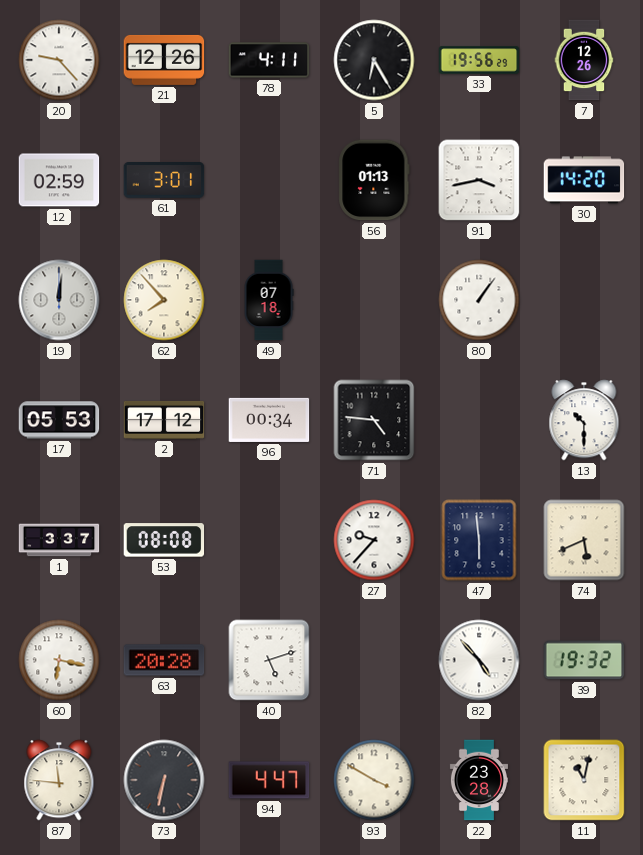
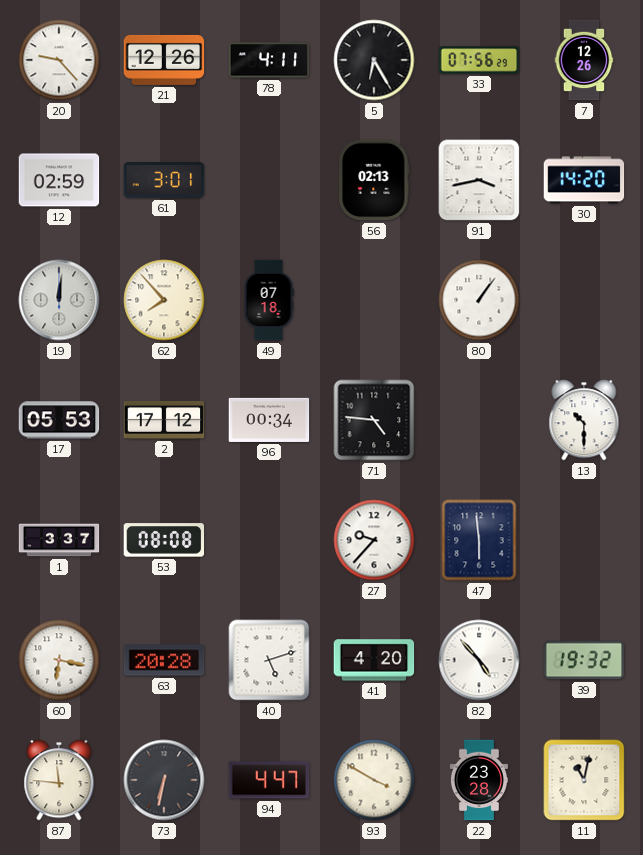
33: 19:56 -> 07:56
56: 01:13 -> 02:13
74: 5:41 -> none
41: none -> 4:20
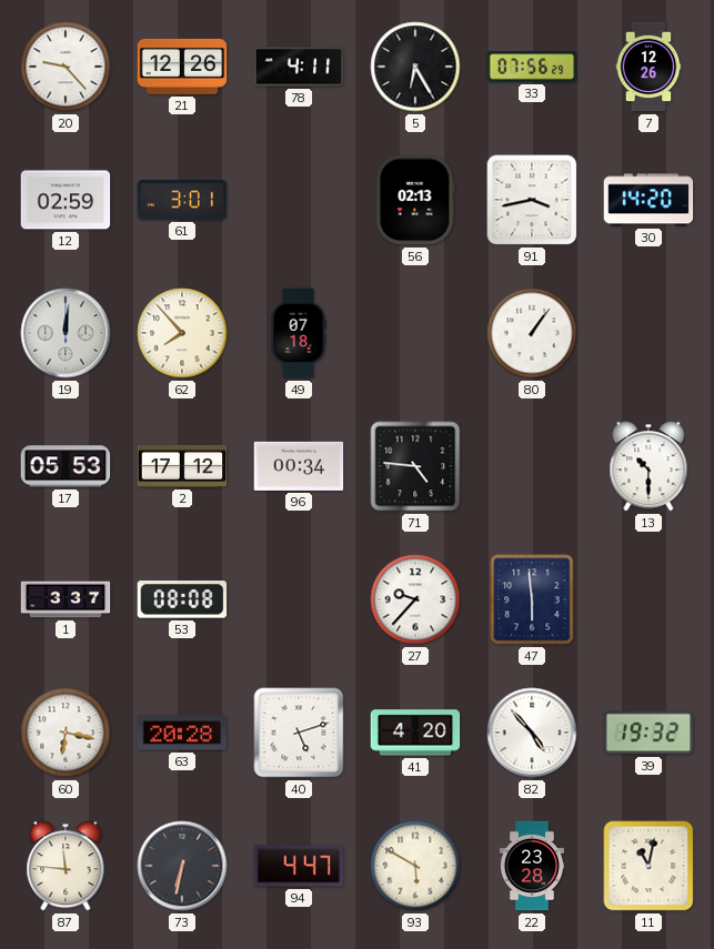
93: 3:50 -> 5:50
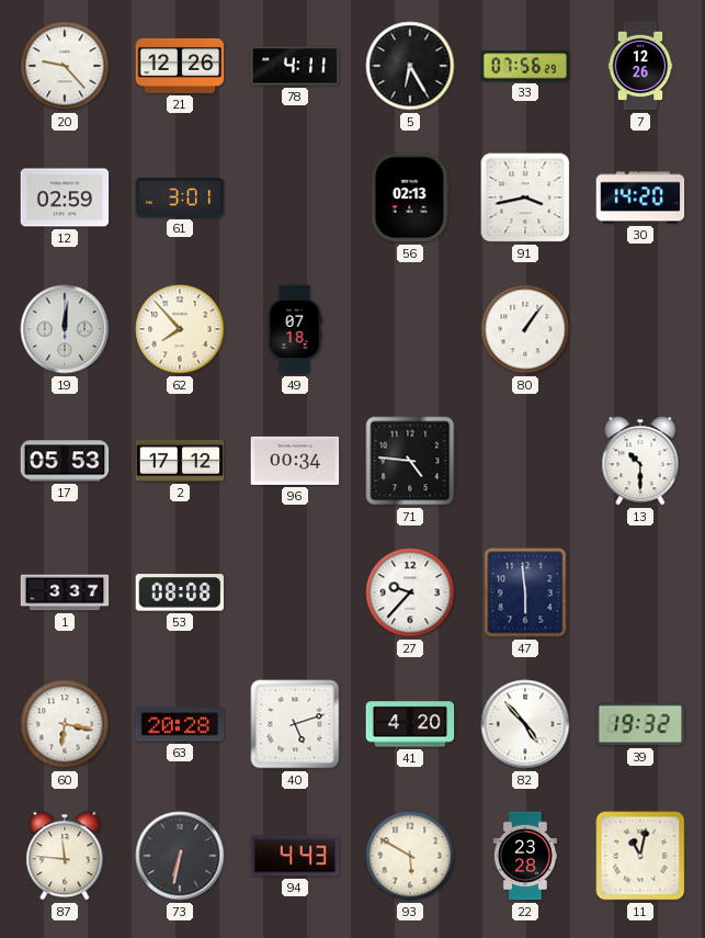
94: 4:47 -> 4:43
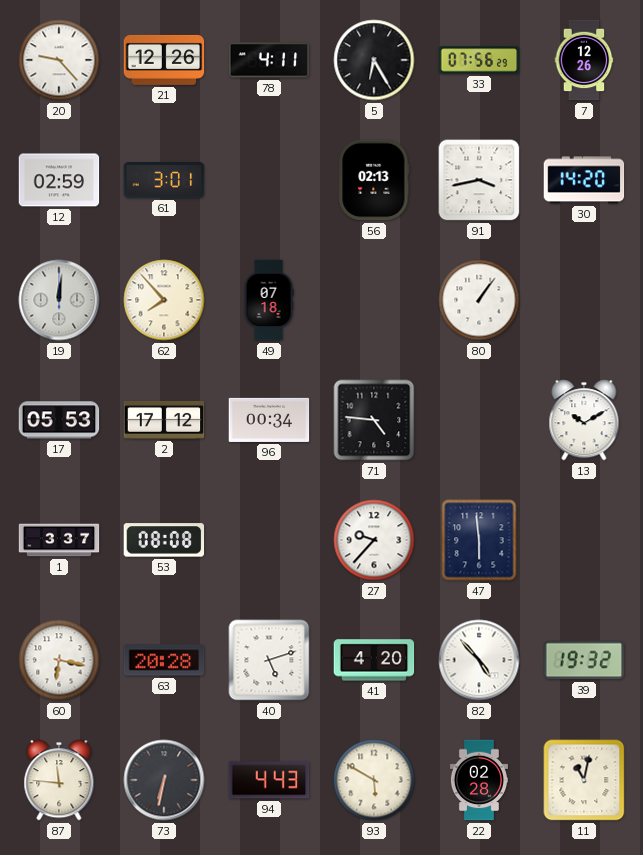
13: 10:30 -> 10:10
22: 23:28 -> 02:28
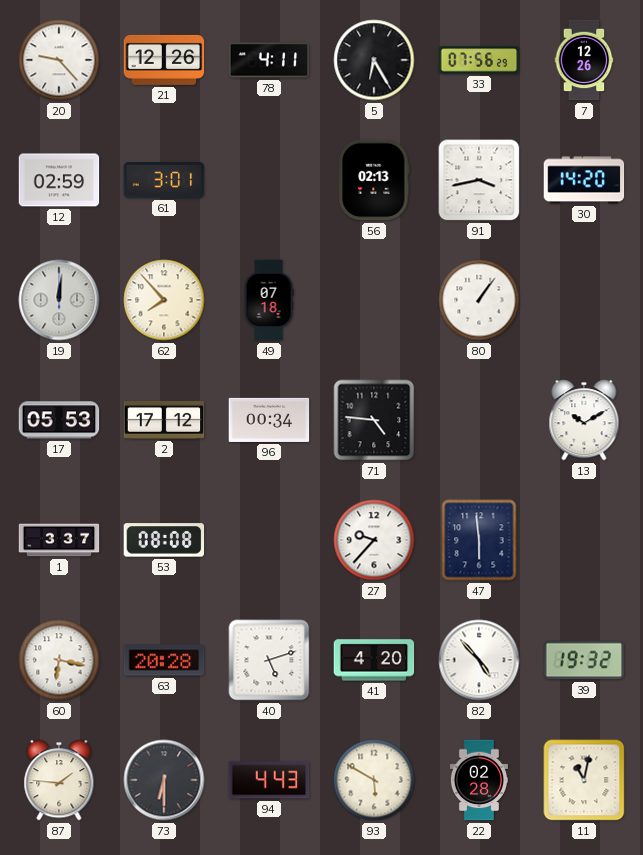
87: 11:46 -> 1:46
73: 6:32 -> 6:30
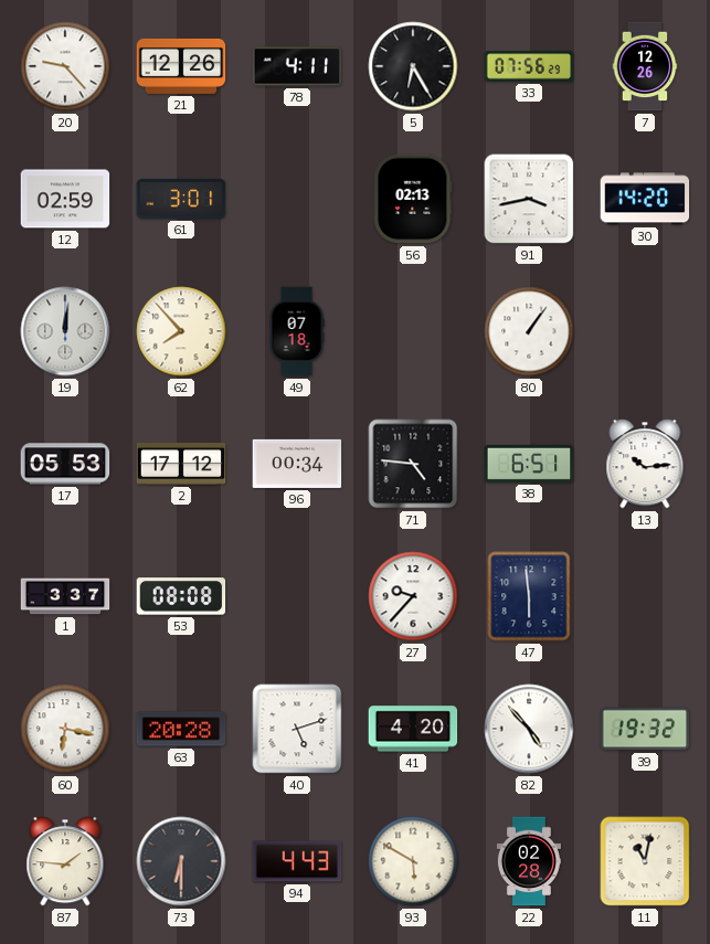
38: none -> 6:51
13: 10:10 -> 10:14
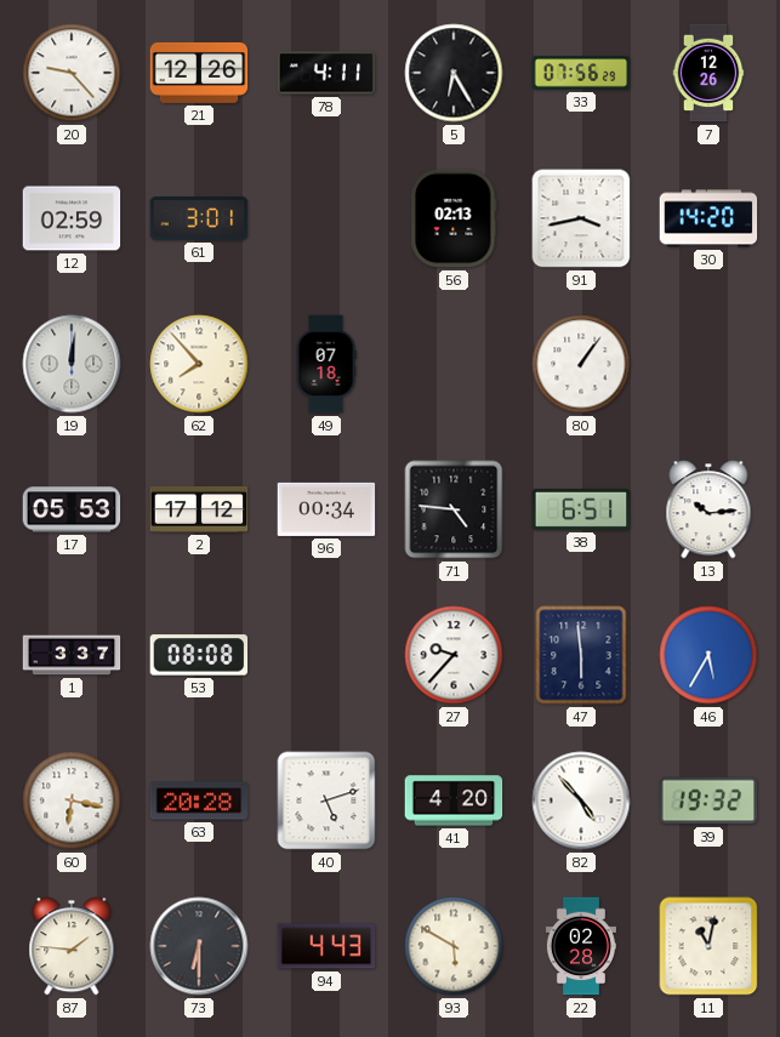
46: none -> 5:35
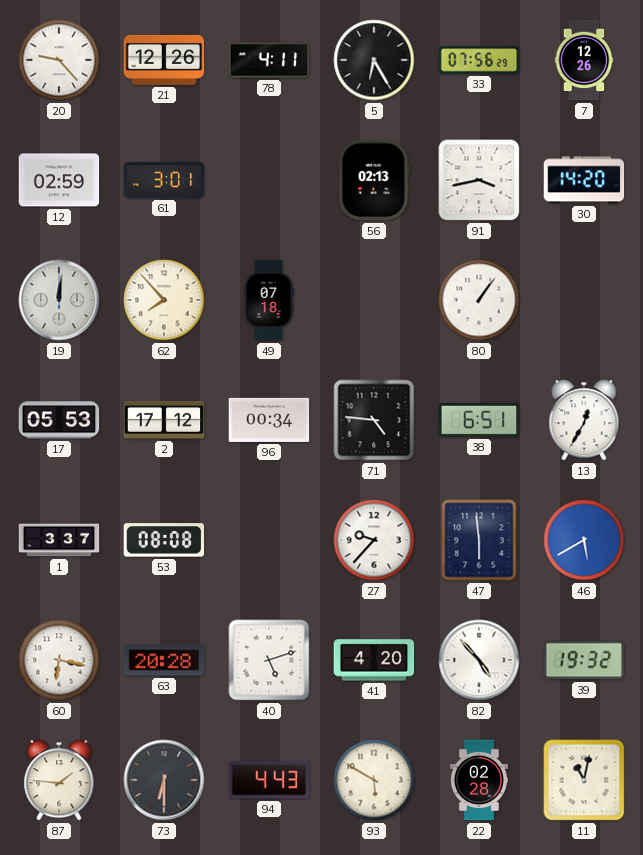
13: 10:14 -> 12:35
46: 5:35 -> 5:40
